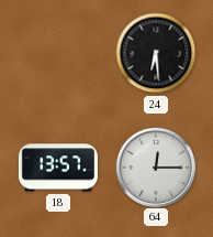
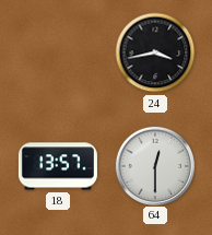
24: 6:29 -> 3:43
64: 12:15 -> 12:30
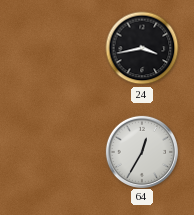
18: 13:57 -> none
64: 12:30 -> 12:35
